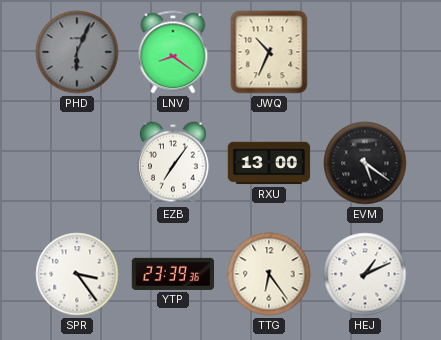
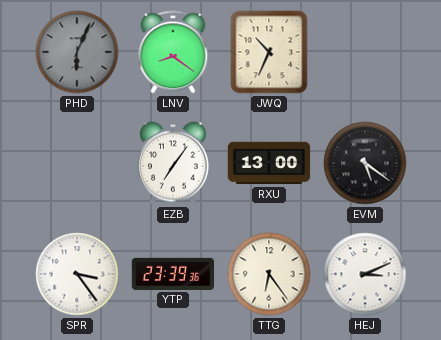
HEJ: 1:11 -> 3:11
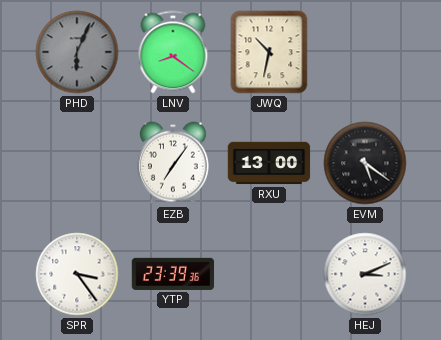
JWQ: 10:34 -> 10:32
TTG: 6:24 -> none
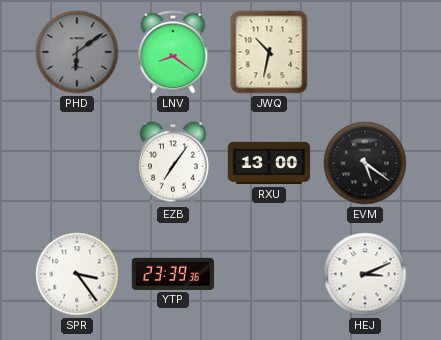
PHD: 6:04 -> 6:09
